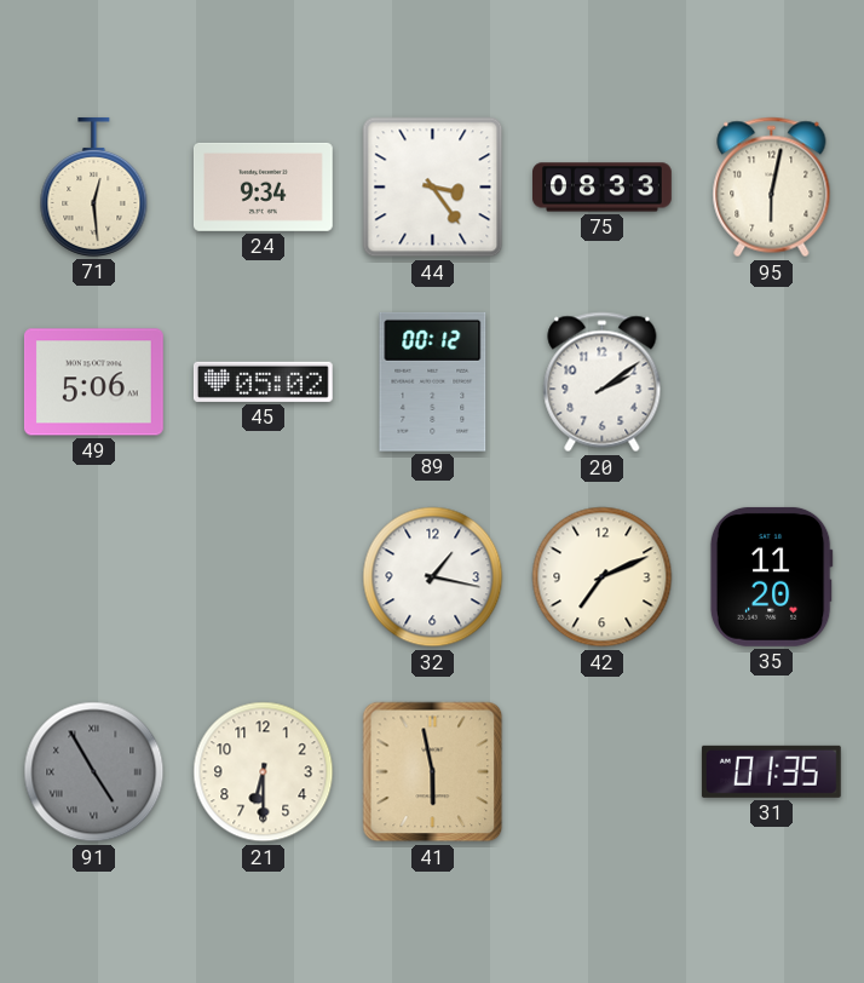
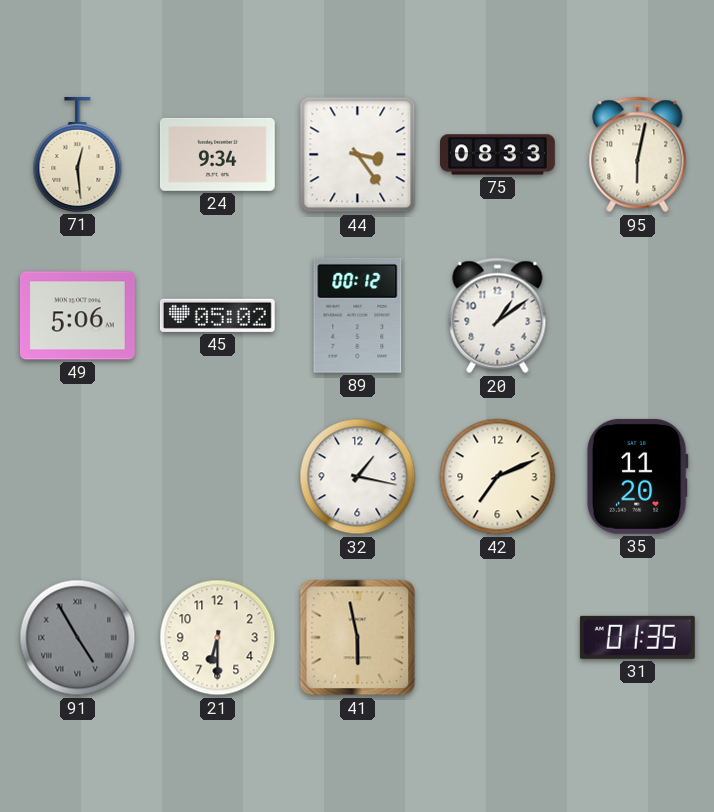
20: 2:09 -> 1:09
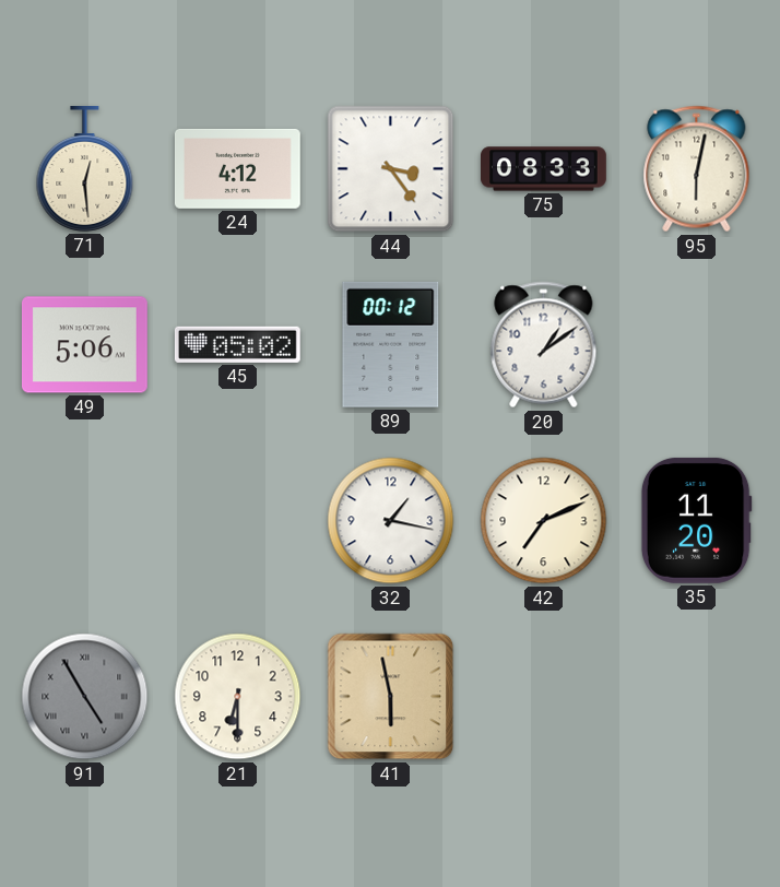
24: 9:34 -> 4:12
31: 01:35 -> none
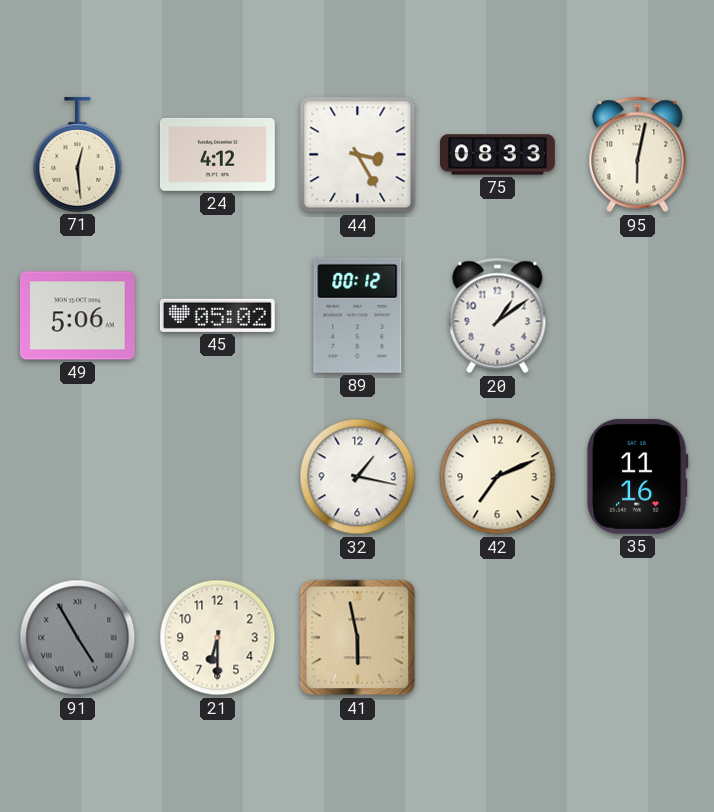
44: 3:24 -> 3:25
35: 11:20 -> 11:16
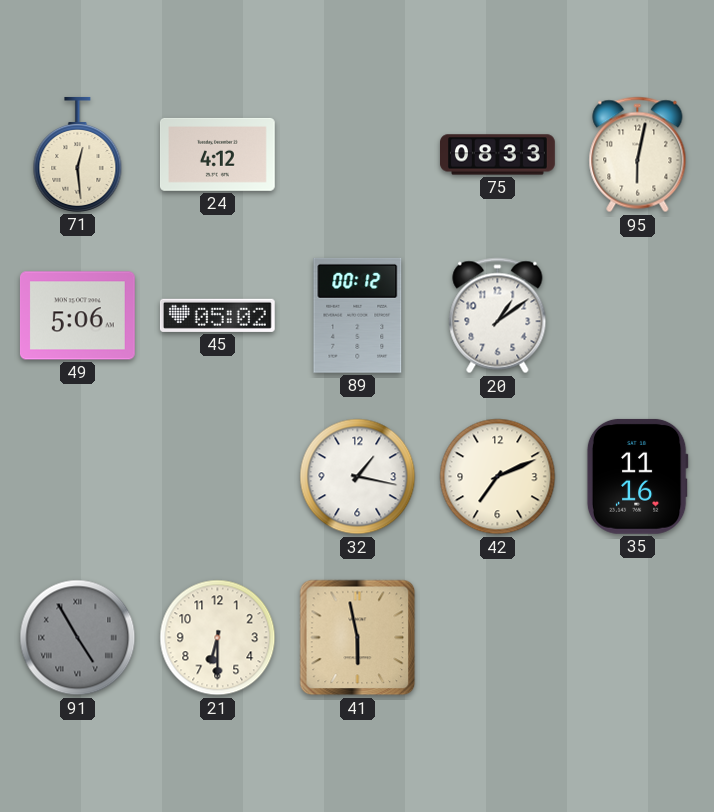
44: 3:25 -> none
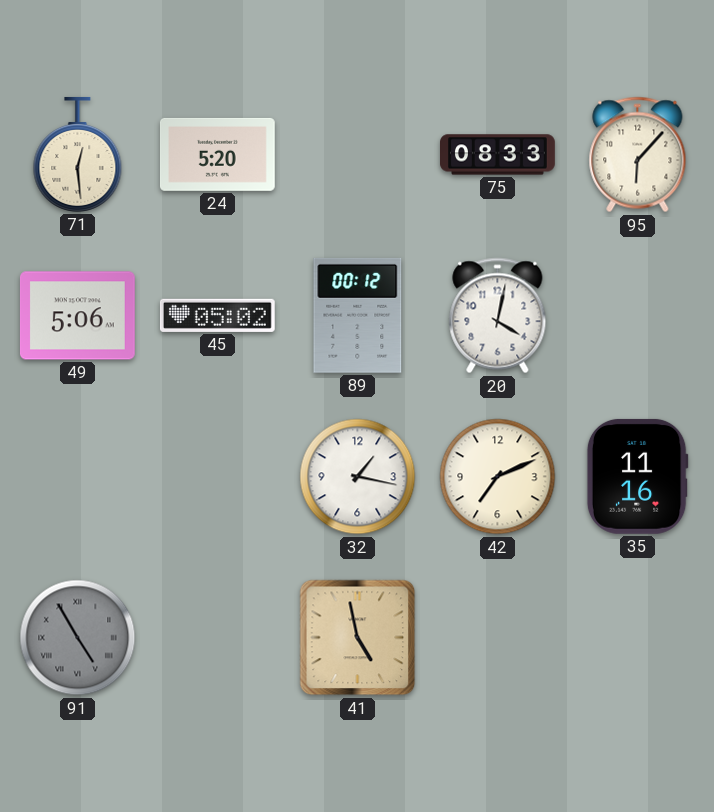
24: 4:12 -> 5:20
95: 6:02 -> 6:07
20: 1:09 -> 4:02
21: 6:30 -> none
41: 5:58 -> 4:58
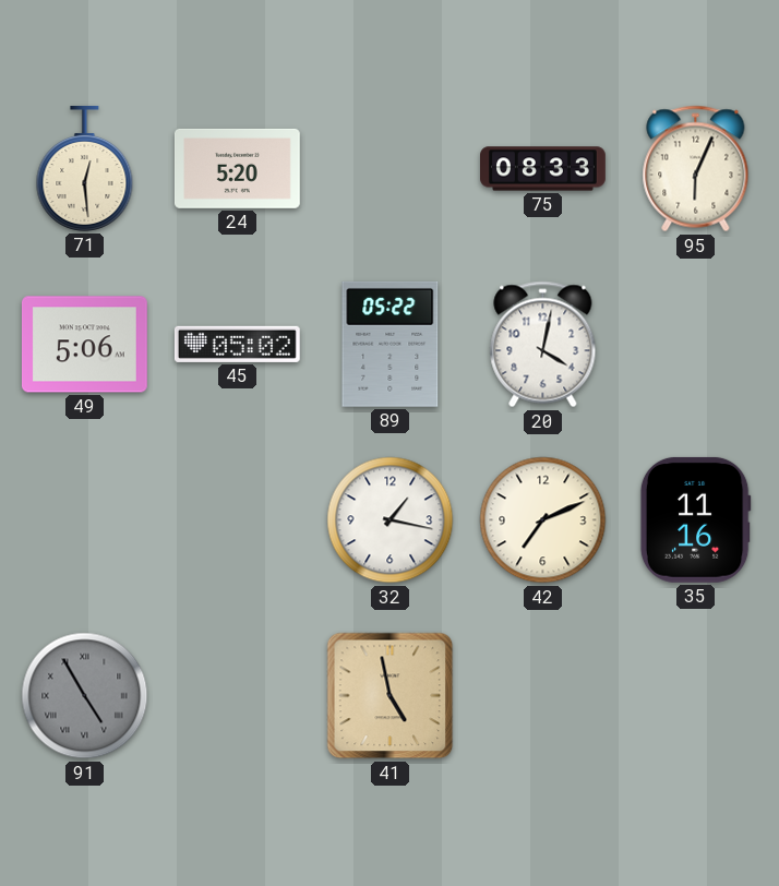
95: 6:07 -> 6:04
89: 00:12 -> 05:22
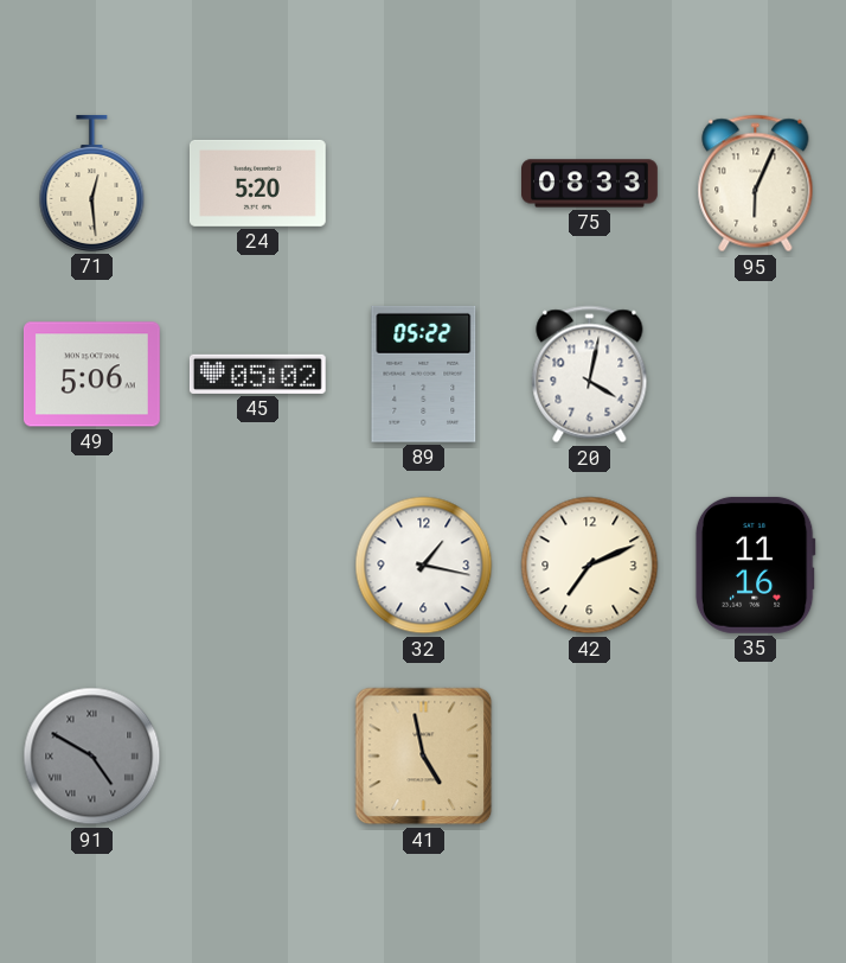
91: 4:55 -> 4:50
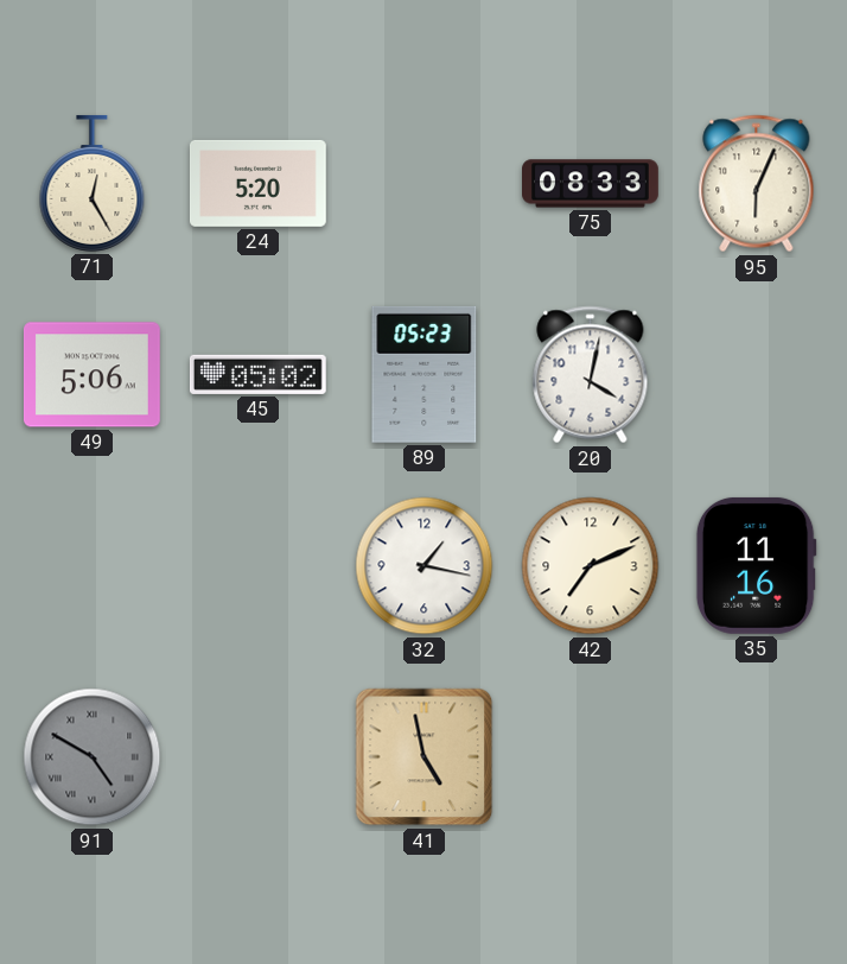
71: 12:29 -> 12:25
89: 05:22 -> 05:23
